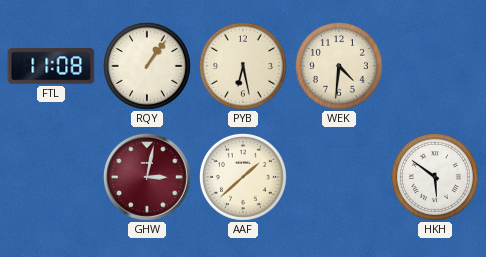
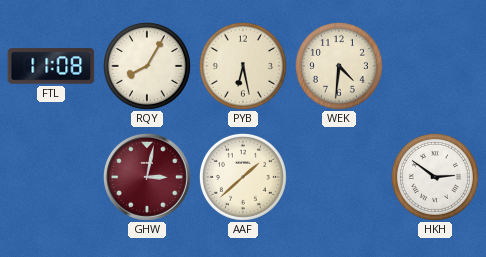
RQY: 1:06 -> 8:05
HKH: 5:51 -> 2:51
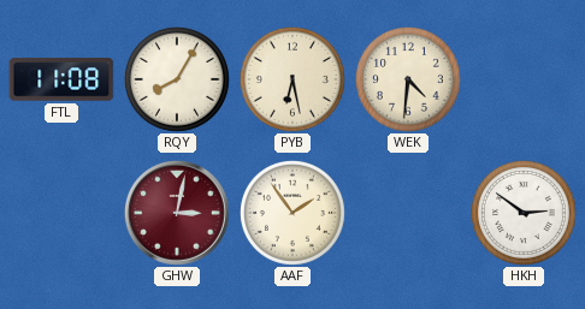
AAF: 1:38 -> 1:54
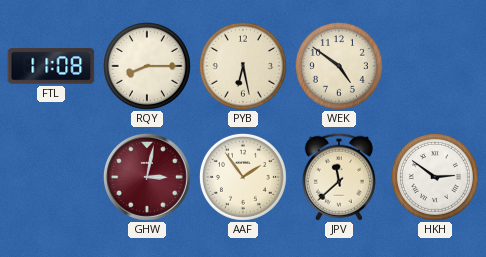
RQY: 8:05 -> 8:15
WEK: 4:31 -> 4:51
JPV: none -> 11:38
